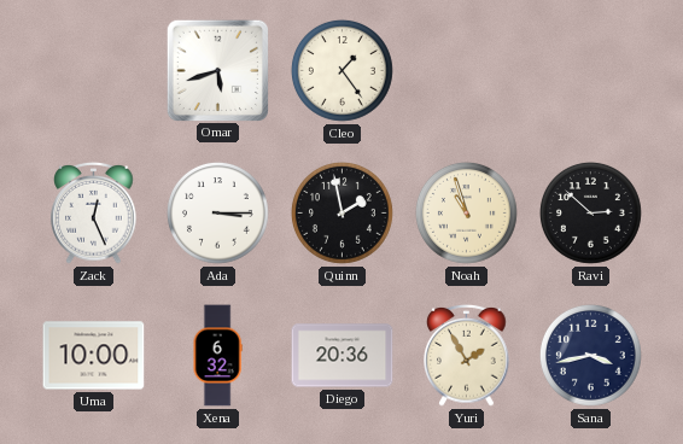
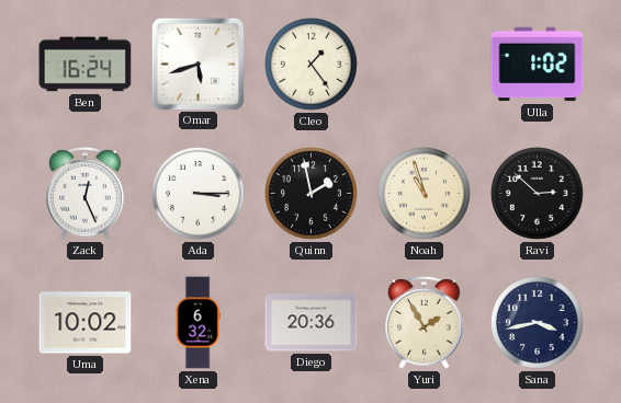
Ben: none -> 16:24
Ulla: none -> 1:02
Uma: 10:00 -> 10:02
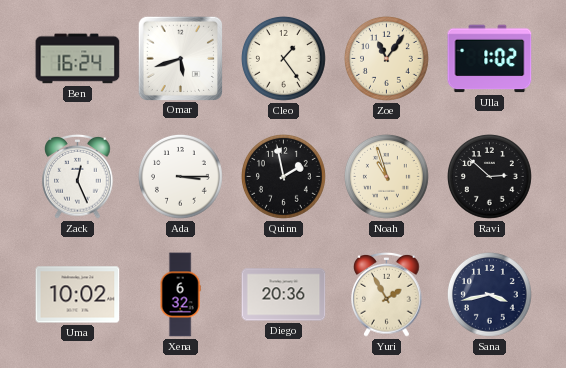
Zoe: none -> 11:06
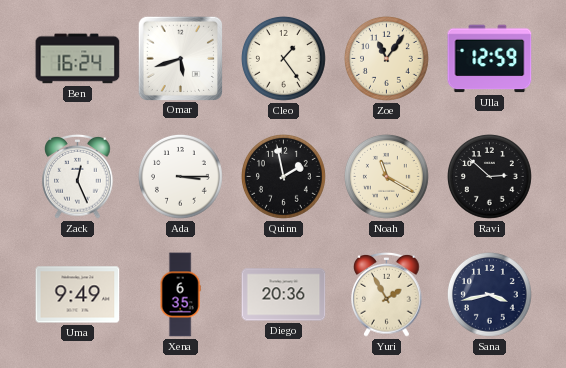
Ulla: 1:02 -> 12:59
Noah: 10:57 -> 11:20
Uma: 10:02 -> 9:49
Xena: 6:32 -> 6:35
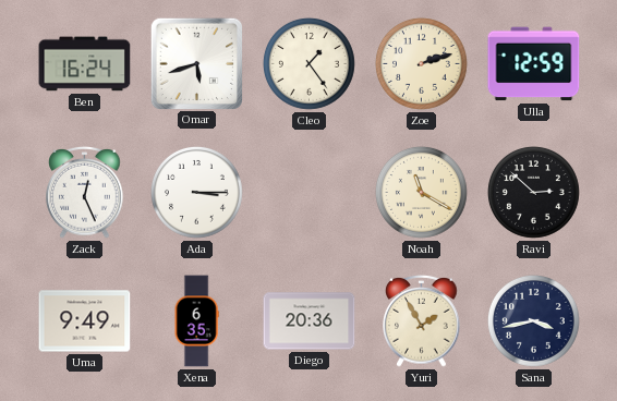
Zoe: 11:06 -> 2:12
Quinn: 1:58 -> none
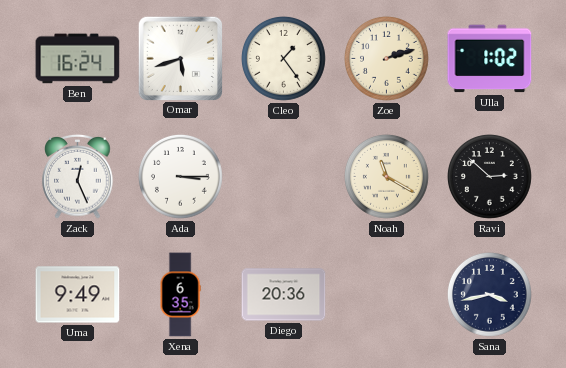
Ulla: 12:59 -> 1:02
Yuri: 1:55 -> none
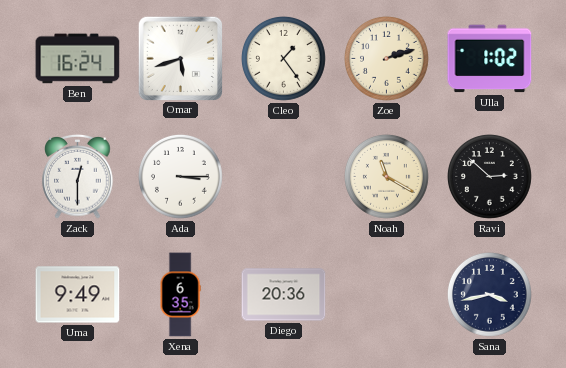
Zack: 12:26 -> 12:30
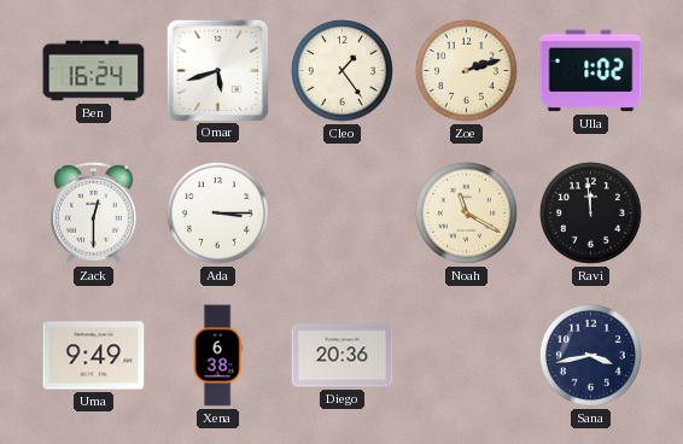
Ravi: 2:52 -> 11:59
Xena: 6:35 -> 6:38
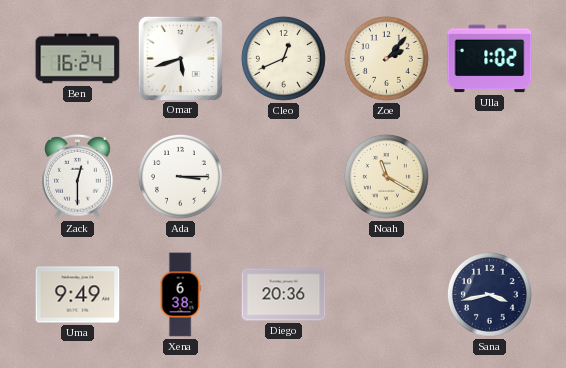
Cleo: 1:24 -> 12:41
Zoe: 2:12 -> 2:07
Ravi: 11:59 -> none
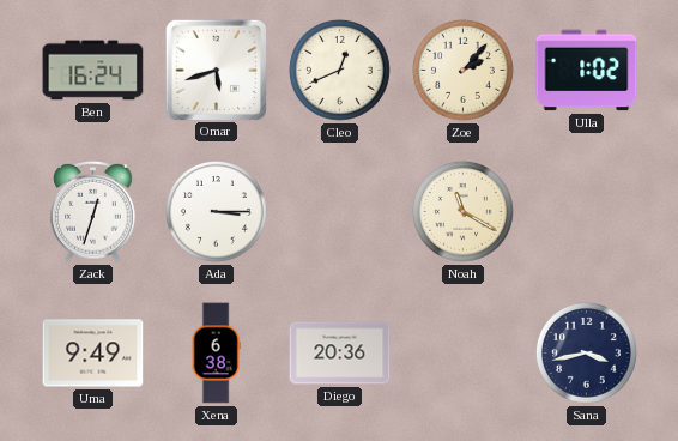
Zack: 12:30 -> 12:33
